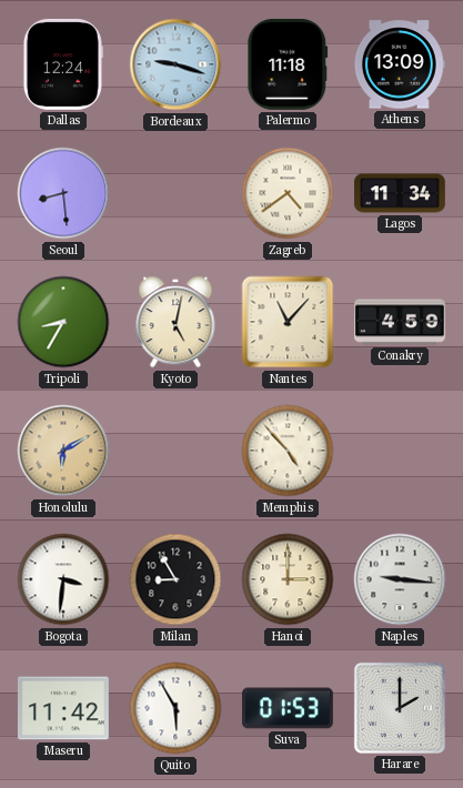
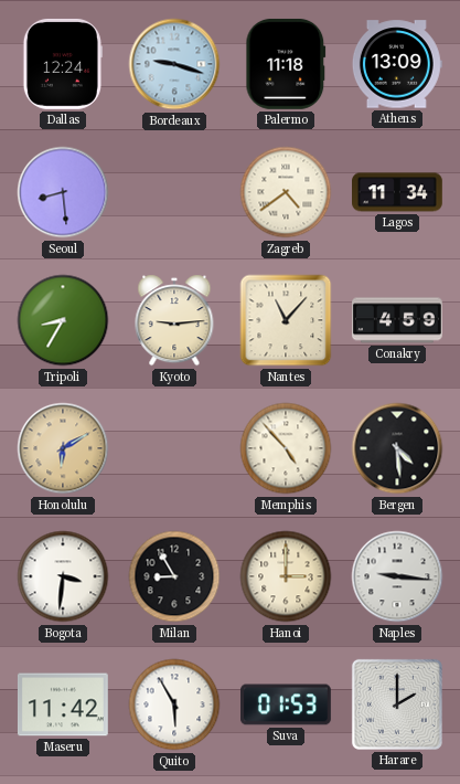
Kyoto: 5:02 -> 9:14
Bergen: none -> 4:29
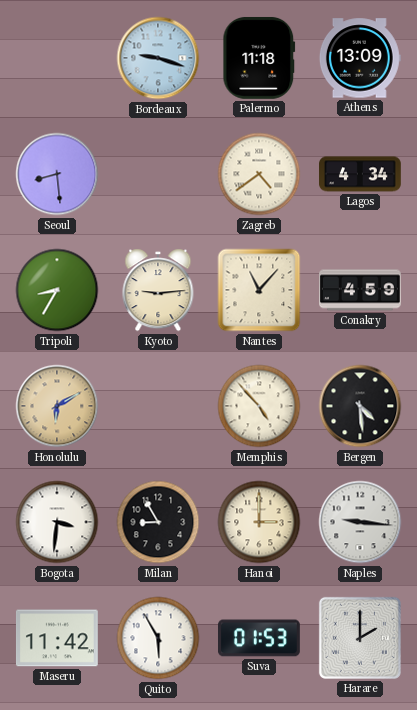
Dallas: 12:24 -> none
Lagos: 11:34 -> 4:34
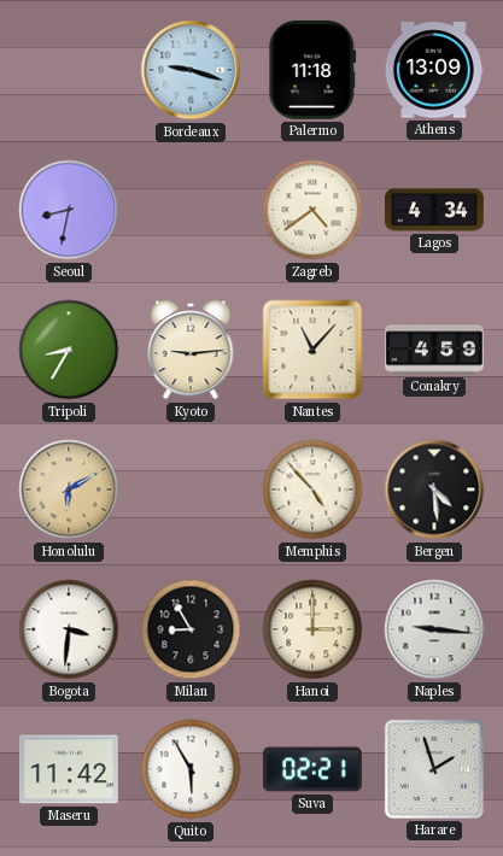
Seoul: 8:29 -> 8:32
Suva: 01:53 -> 02:21
Harare: 2:00 -> 1:57
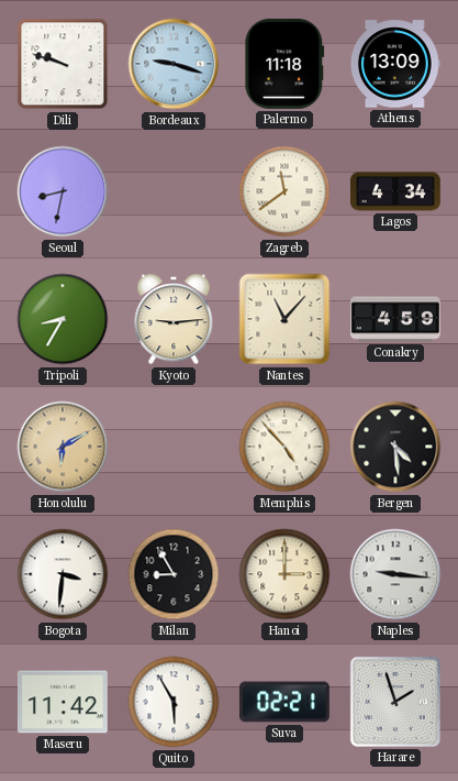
Dili: none -> 9:48
Zagreb: 4:39 -> 11:39
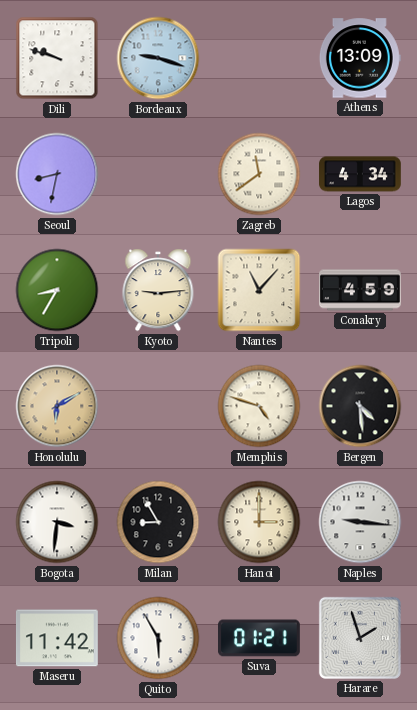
Palermo: 11:18 -> none
Memphis: 4:53 -> 4:48
Suva: 02:21 -> 01:21
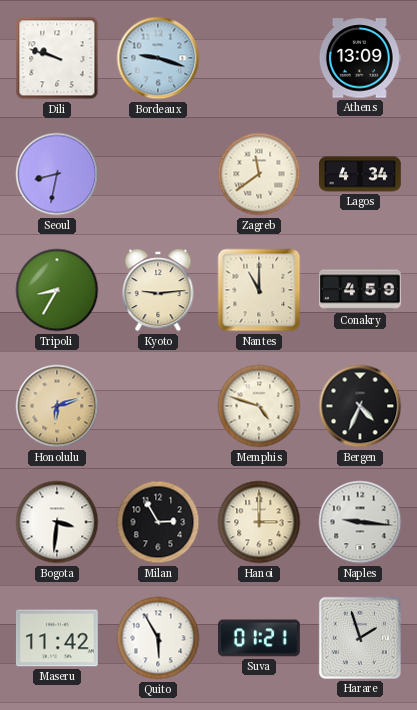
Nantes: 11:07 -> 11:00
Honolulu: 6:10 -> 6:12
Bergen: 4:29 -> 4:34
Milan: 8:55 -> 2:55
